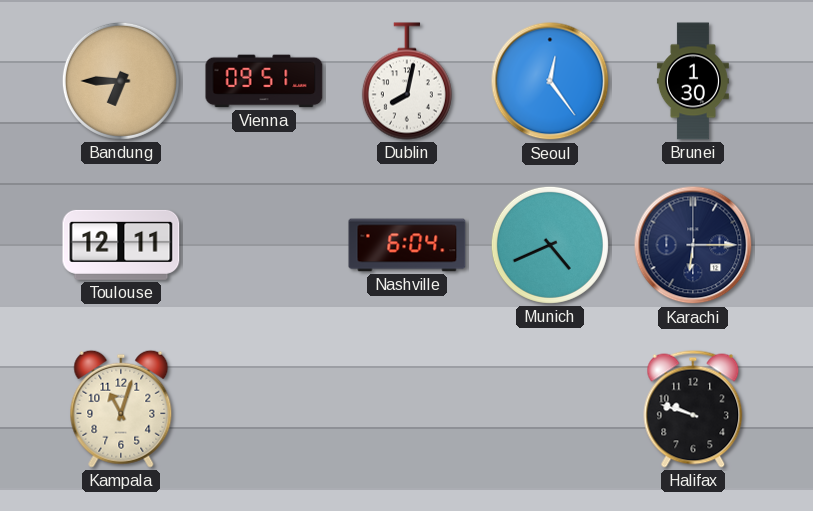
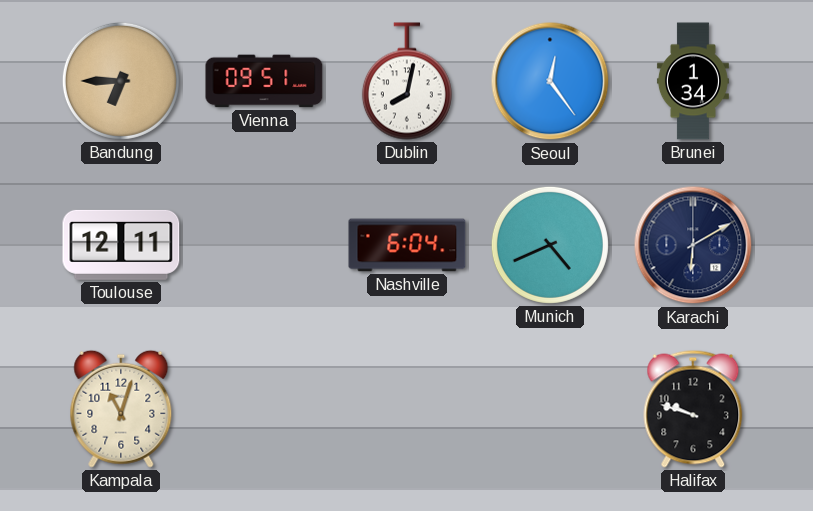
Brunei: 1:30 -> 1:34
Karachi: 6:15 -> 6:10
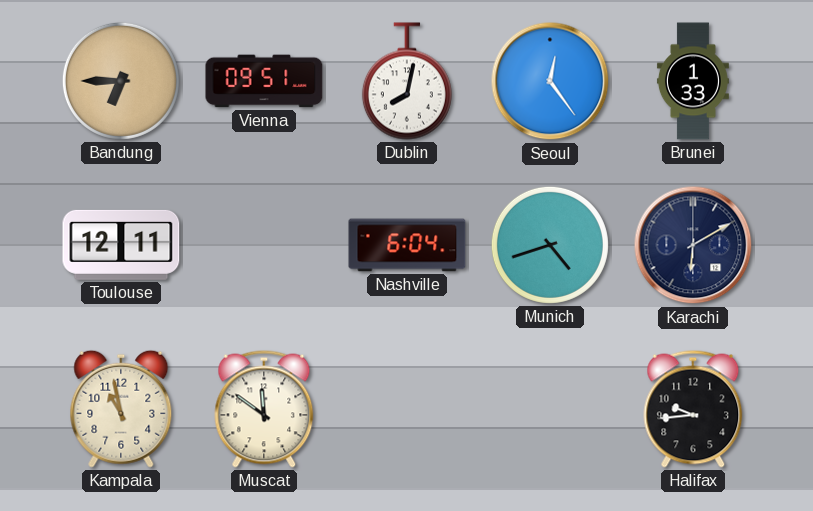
Brunei: 1:34 -> 1:33
Munich: 4:41 -> 4:42
Kampala: 11:03 -> 10:58
Muscat: none -> 11:51
Halifax: 9:48 -> 9:44
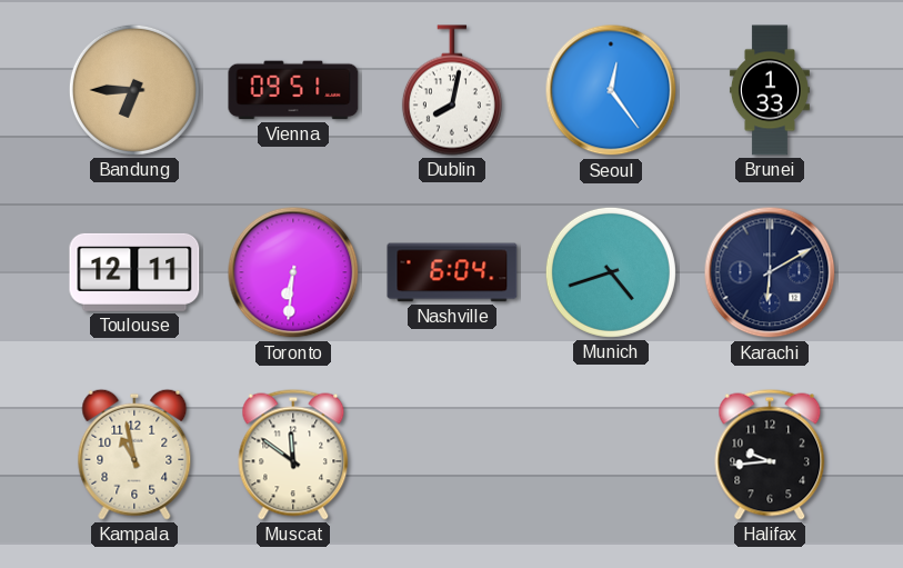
Toronto: none -> 6:31
